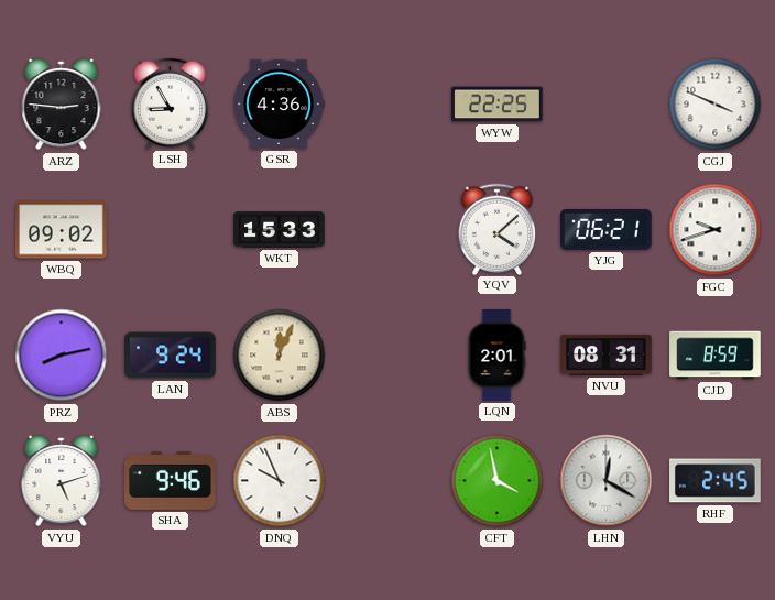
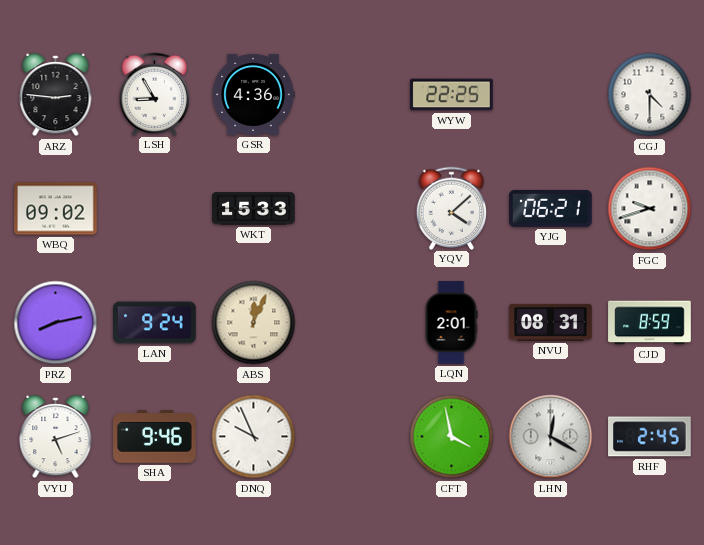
CGJ: 3:49 -> 4:30
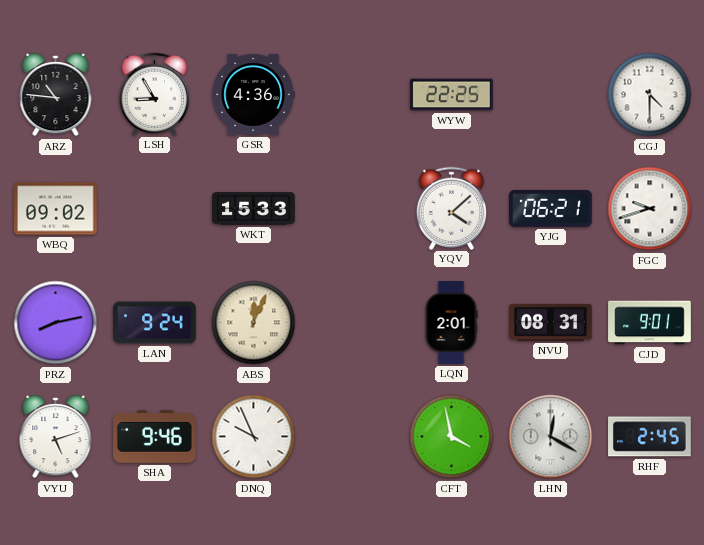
ARZ: 2:46 -> 10:46
CJD: 8:59 -> 9:01
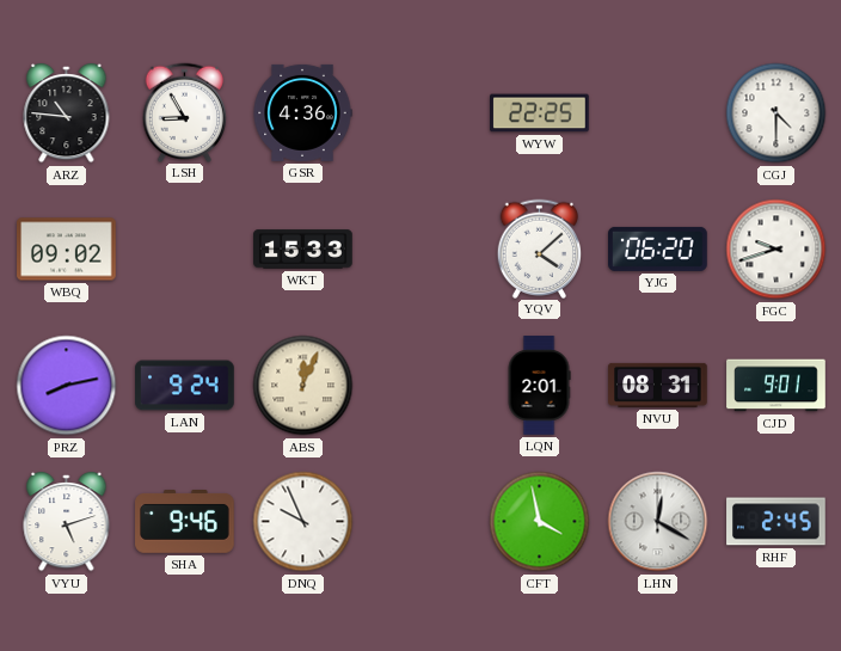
YJG: 06:21 -> 06:20
